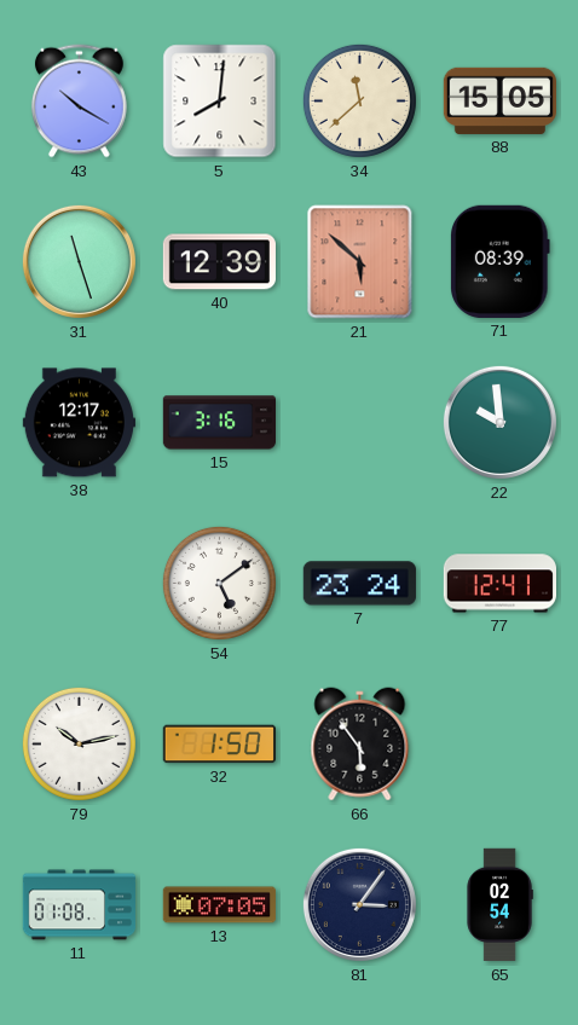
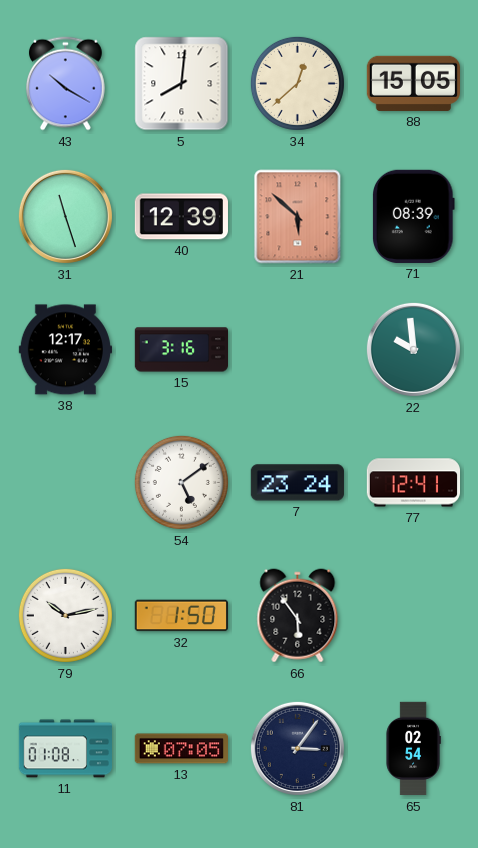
34: 11:38 -> 12:38
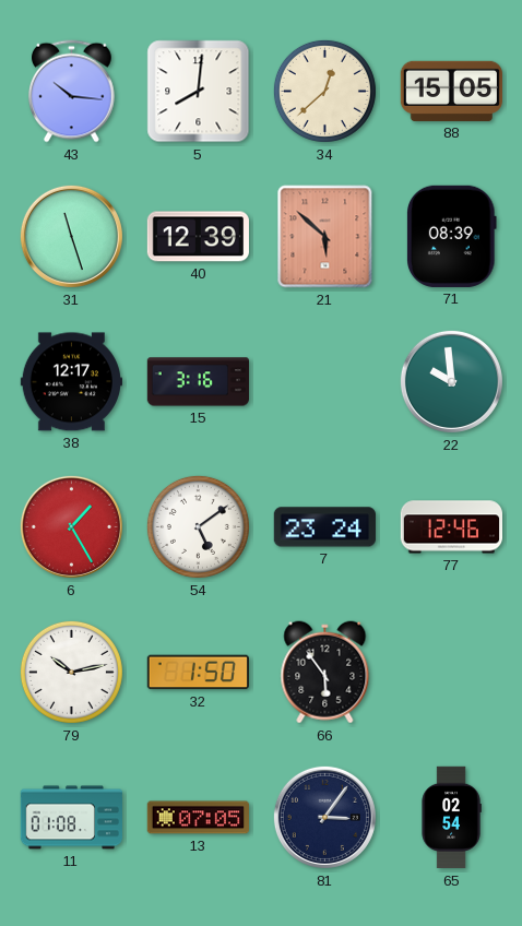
43: 10:20 -> 10:16
6: none -> 1:25
77: 12:41 -> 12:46
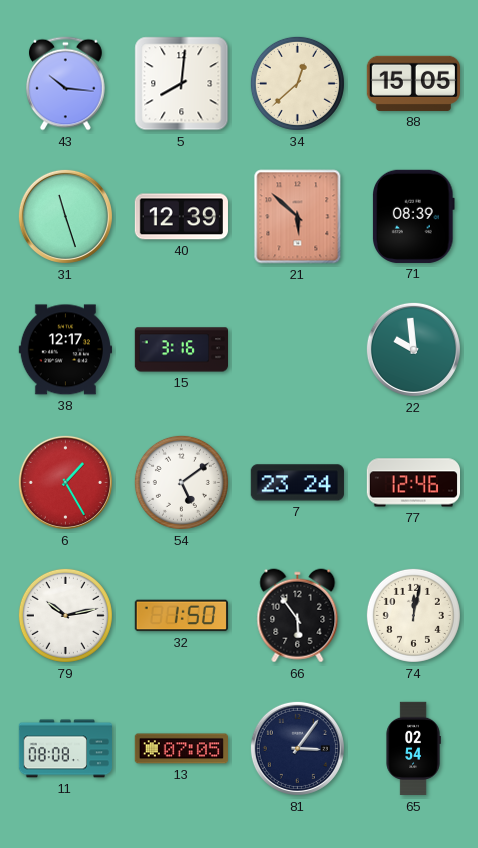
74: none -> 12:02
11: 01:08 -> 08:08
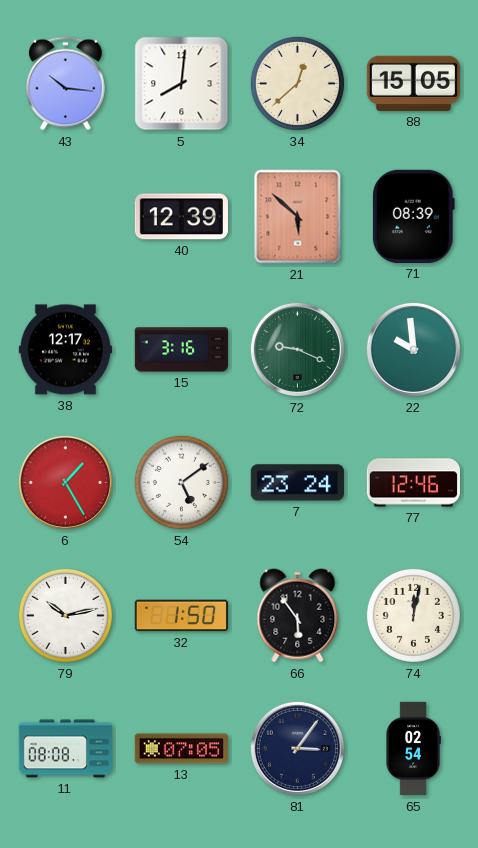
31: 11:27 -> none
72: none -> 9:19
